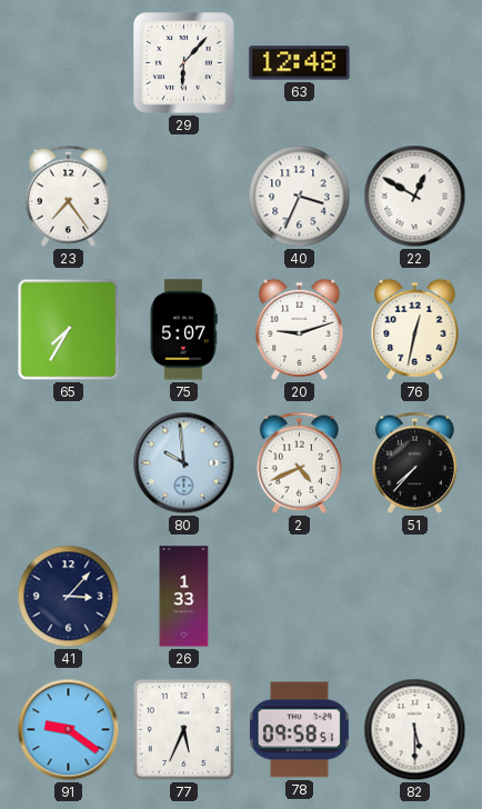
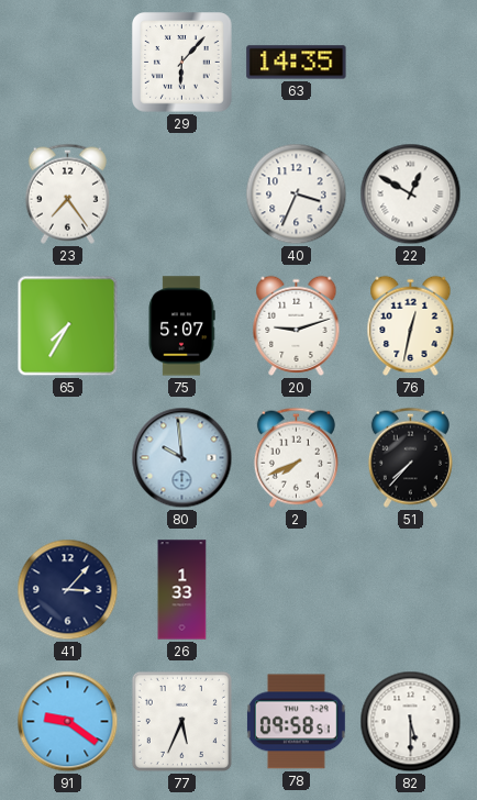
63: 12:48 -> 14:35
2: 4:41 -> 7:41
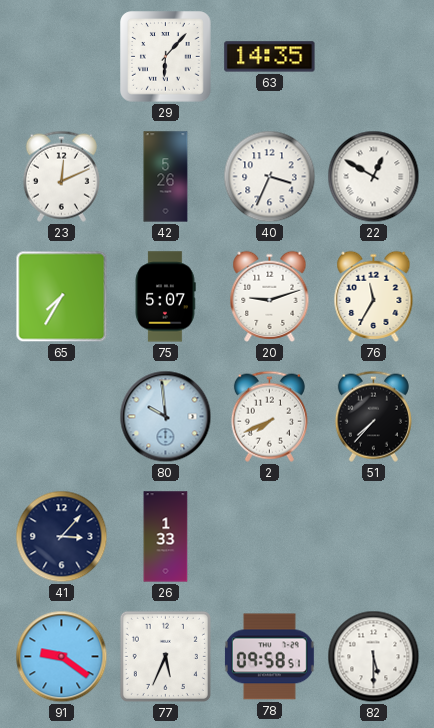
23: 7:24 -> 12:11
42: none -> 5:26
76: 12:32 -> 11:35
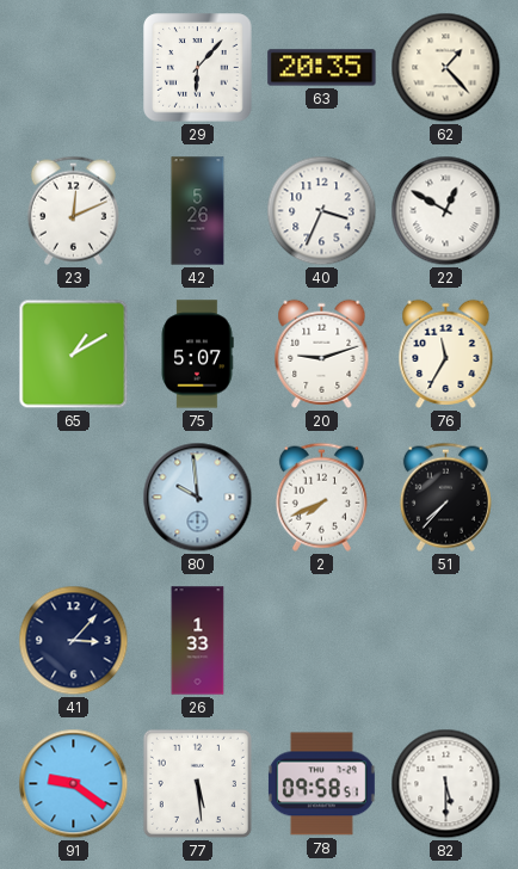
63: 14:35 -> 20:35
62: none -> 1:23
65: 7:35 -> 1:10
77: 5:34 -> 5:29
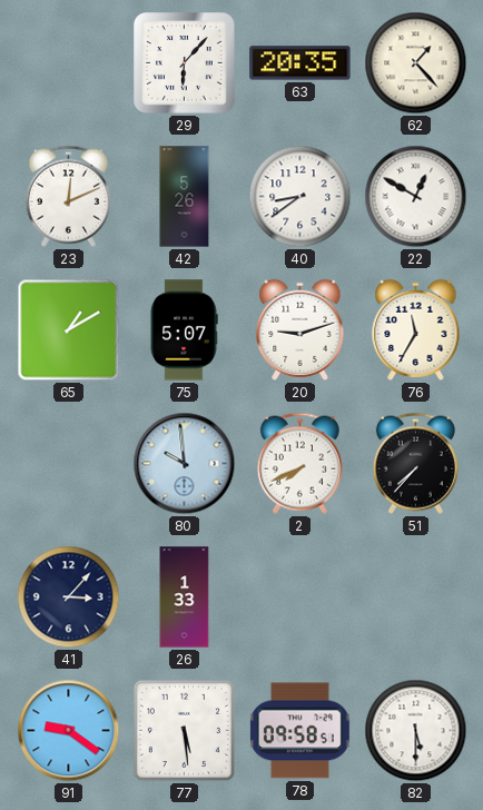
40: 3:34 -> 8:39
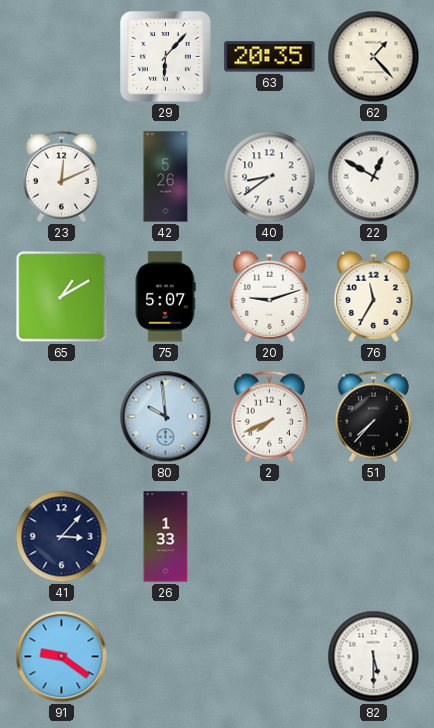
77: 5:29 -> none
78: 09:58 -> none
